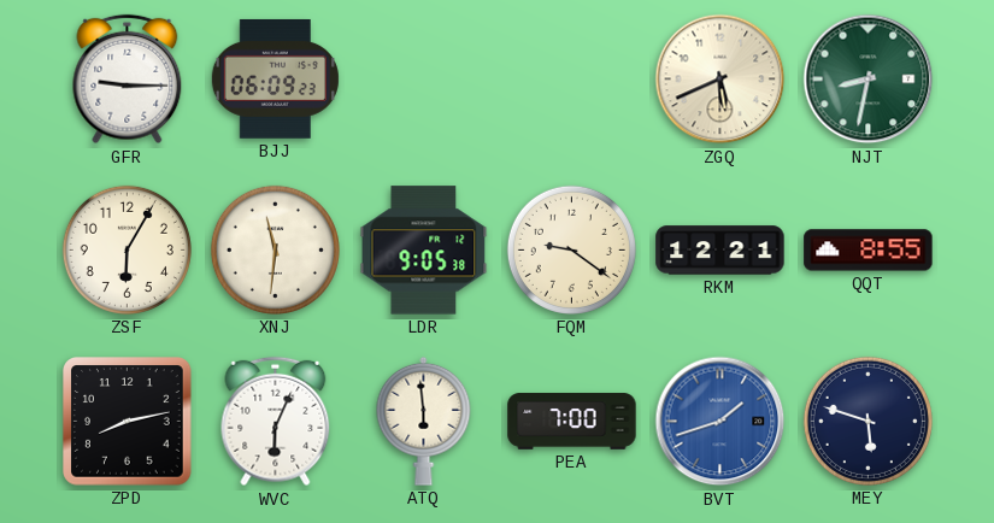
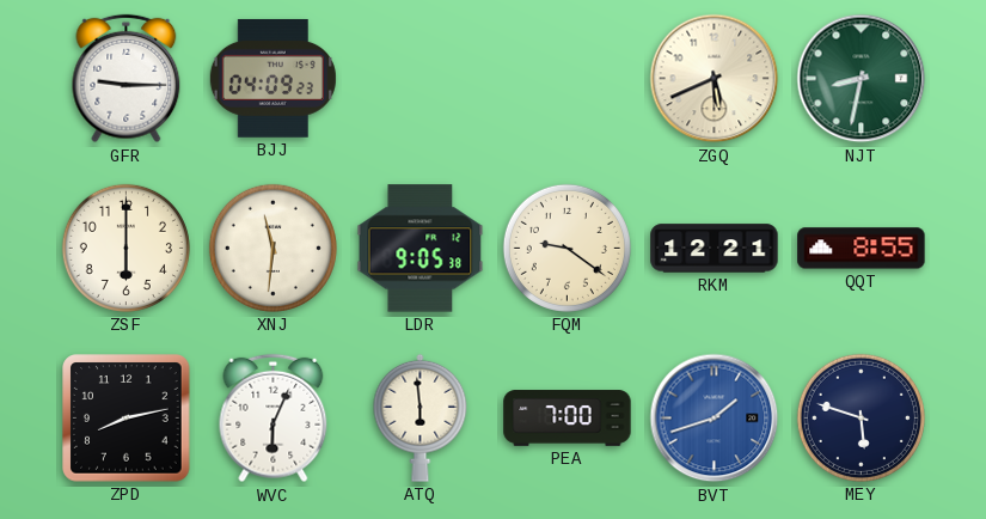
BJJ: 06:09 -> 04:09
ZSF: 6:05 -> 6:00
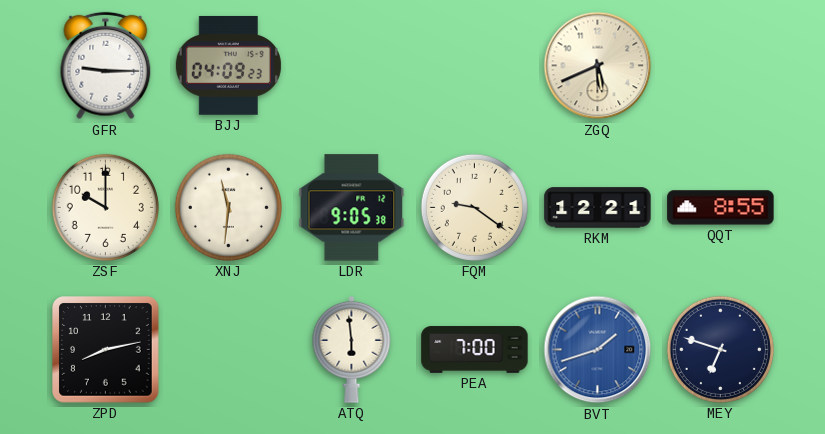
NJT: 8:32 -> none
ZSF: 6:00 -> 10:00
WVC: 6:04 -> none
MEY: 5:48 -> 6:48
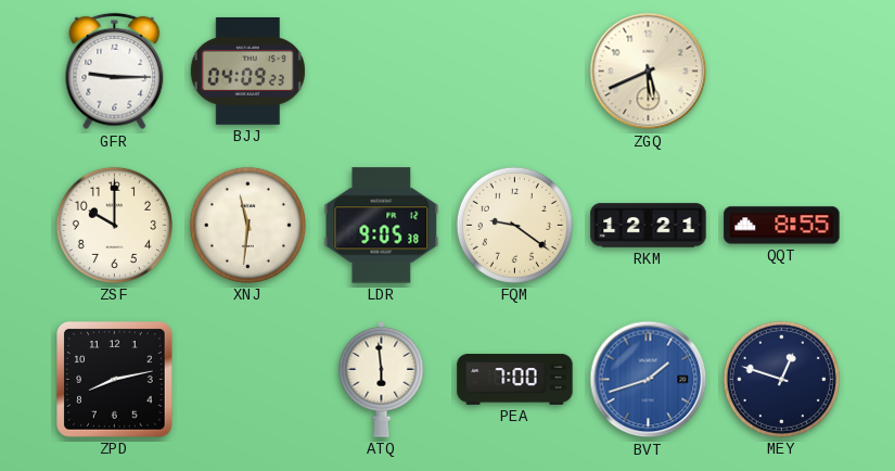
MEY: 6:48 -> 12:48
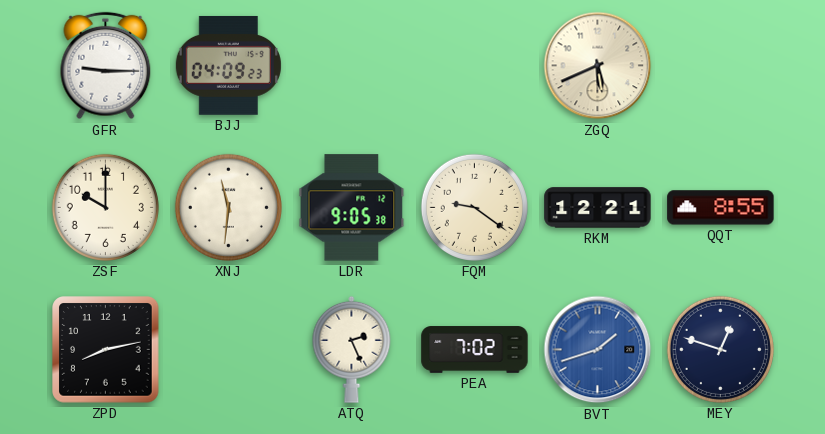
ATQ: 5:59 -> 2:26
PEA: 7:00 -> 7:02
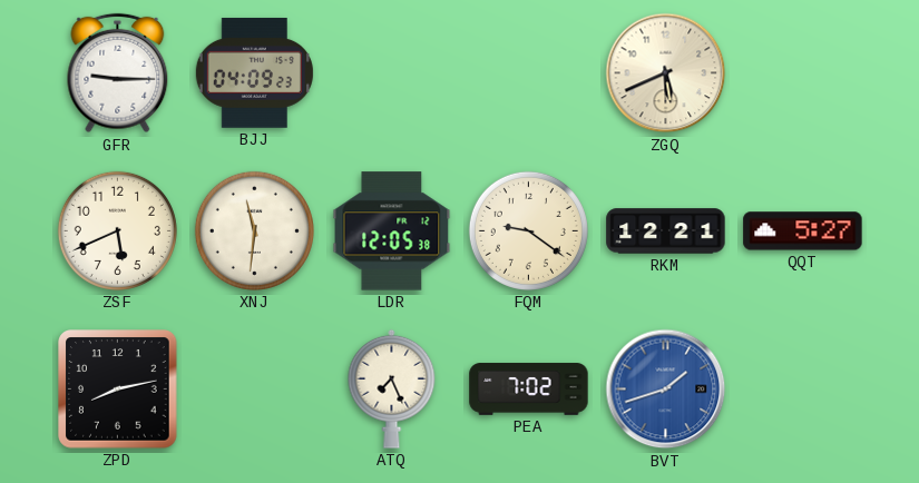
ZSF: 10:00 -> 5:41
LDR: 9:05 -> 12:05
QQT: 8:55 -> 5:27
ATQ: 2:26 -> 7:26
MEY: 12:48 -> none
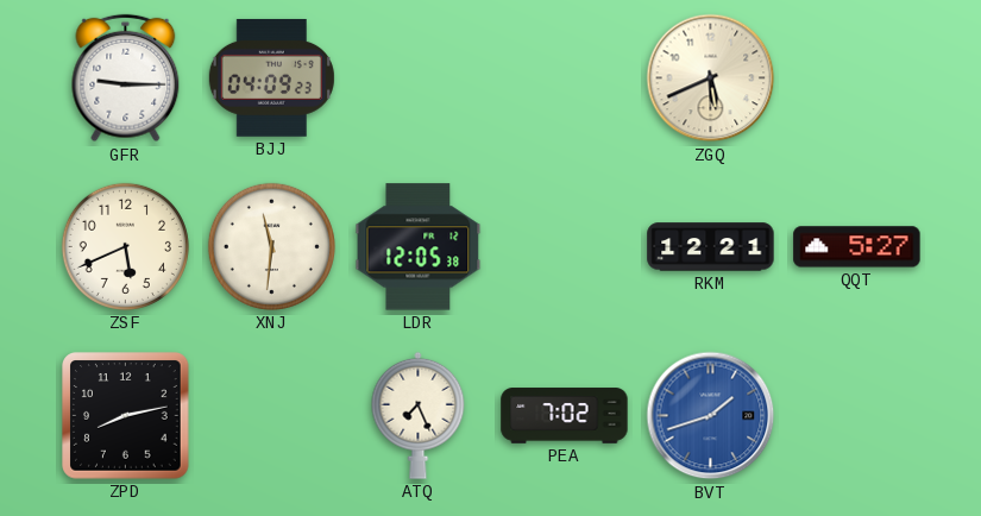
FQM: 9:21 -> none
